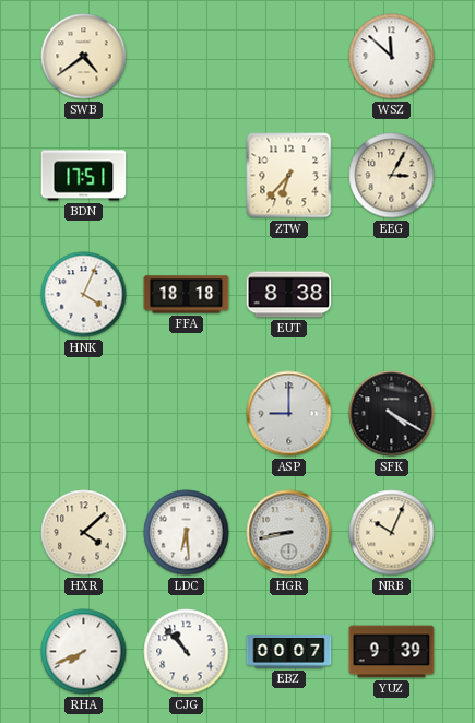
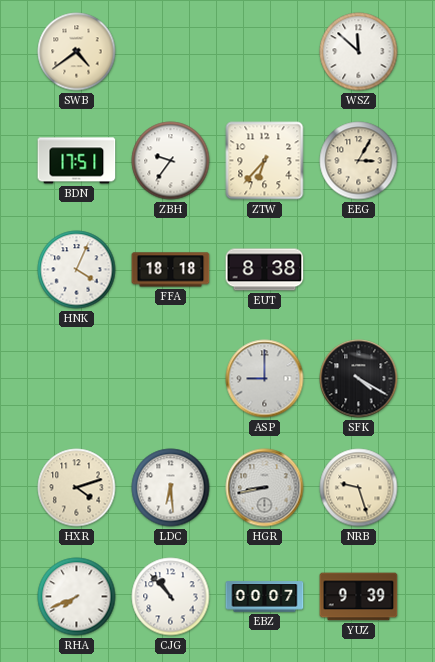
ZBH: none -> 9:36
HXR: 4:08 -> 4:12
NRB: 10:04 -> 9:27
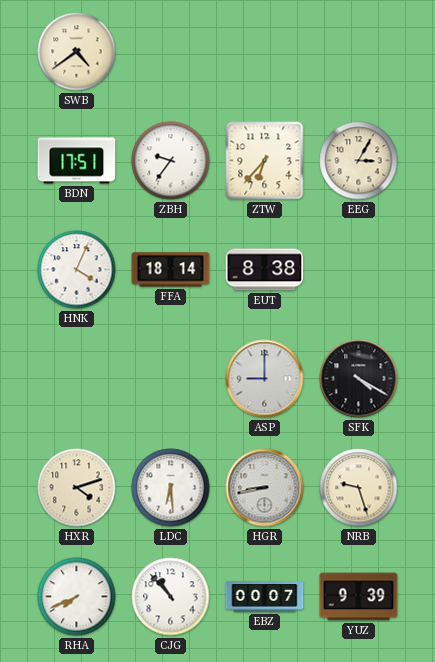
WSZ: 11:52 -> none
FFA: 18:18 -> 18:14
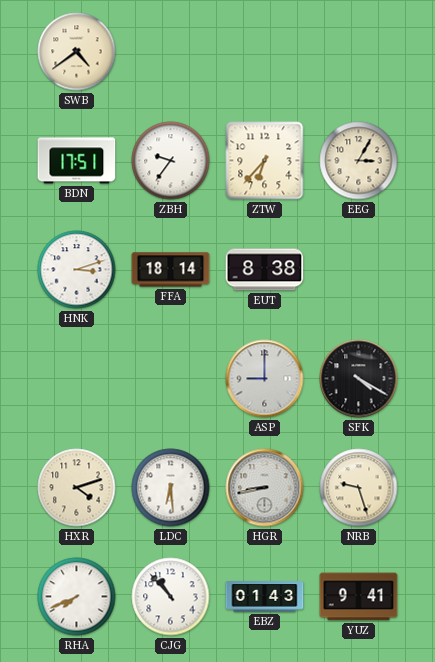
HNK: 4:04 -> 3:12
EBZ: 00:07 -> 01:43
YUZ: 9:39 -> 9:41
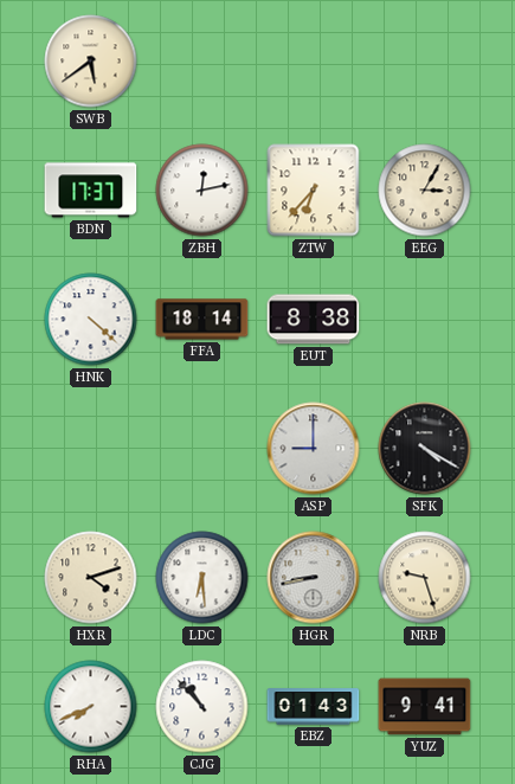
SWB: 4:39 -> 5:39
BDN: 17:51 -> 17:37
ZBH: 9:36 -> 12:13
HNK: 3:12 -> 4:22
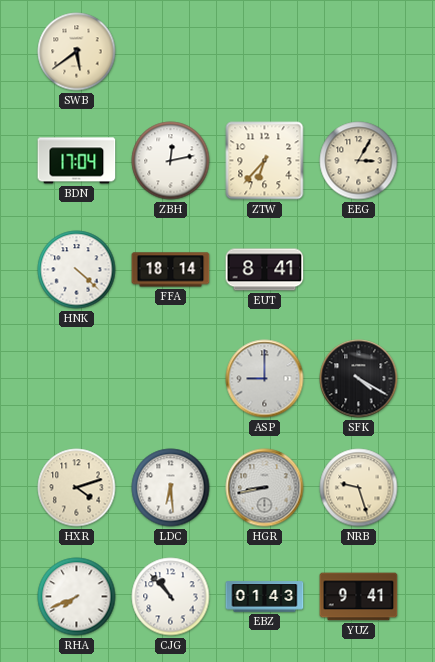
BDN: 17:37 -> 17:04
EUT: 8:38 -> 8:41
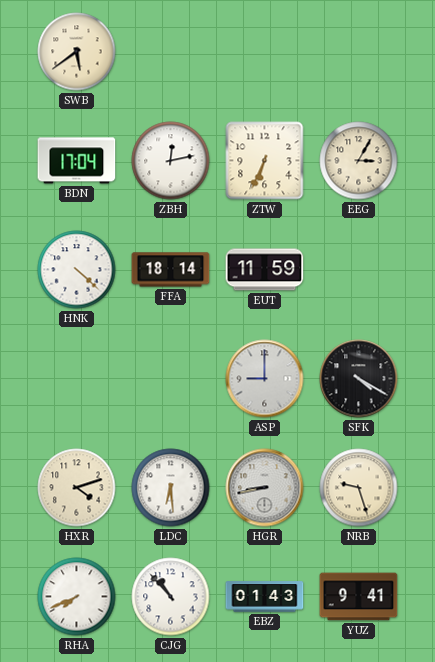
ZTW: 6:37 -> 6:34
EUT: 8:41 -> 11:59
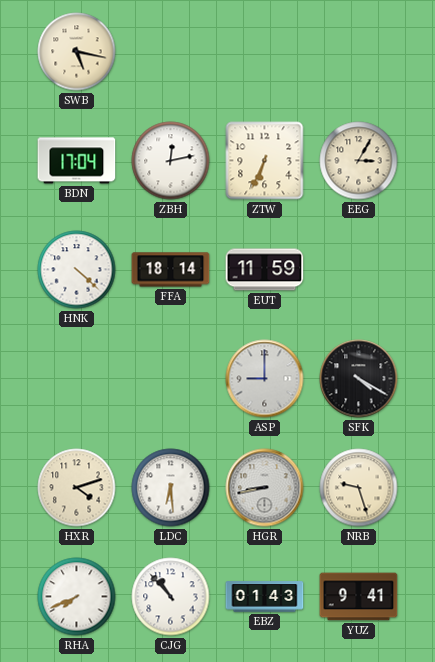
SWB: 5:39 -> 5:17
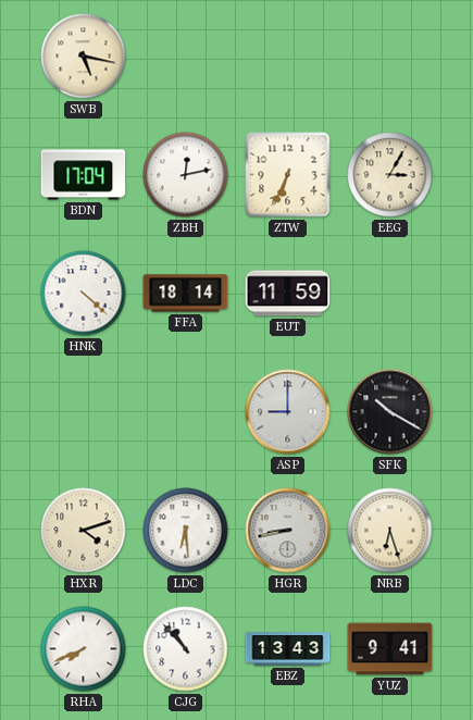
SFK: 4:20 -> 10:20
NRB: 9:27 -> 6:27
EBZ: 01:43 -> 13:43
